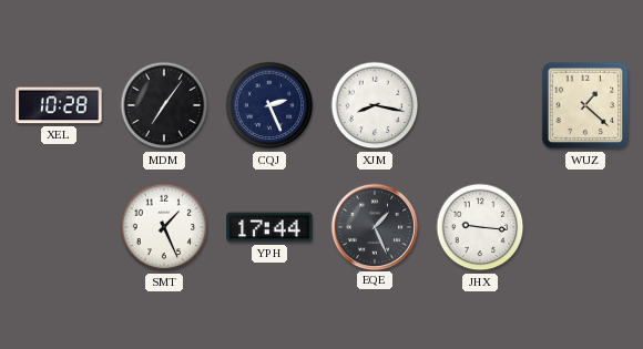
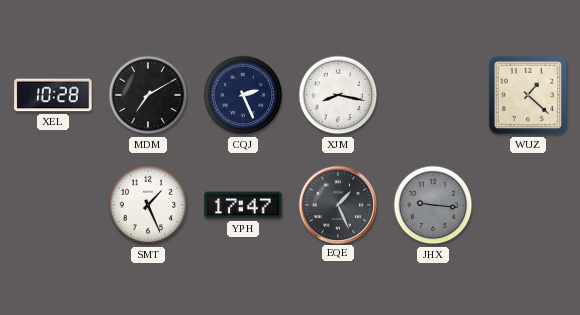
MDM: 7:06 -> 7:10
YPH: 17:44 -> 17:47
JHX dial: white -> grey
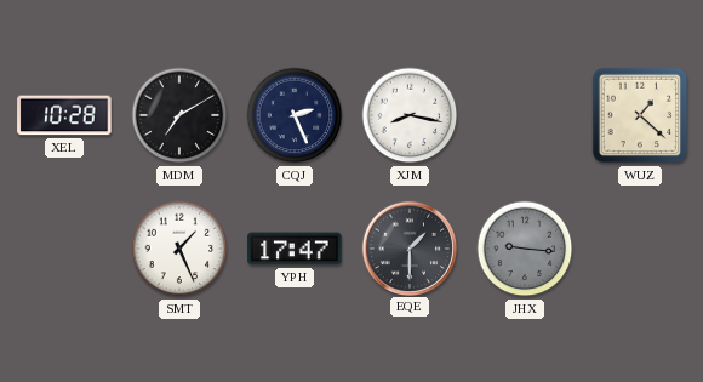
EQE: 1:26 -> 1:30
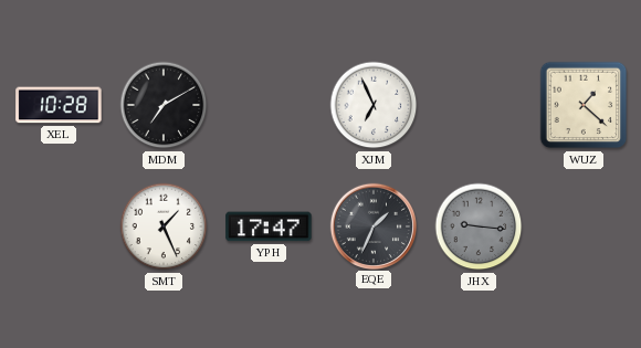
CQJ: 2:26 -> none
XJM: 8:17 -> 6:56
EQE: 1:30 -> 1:34
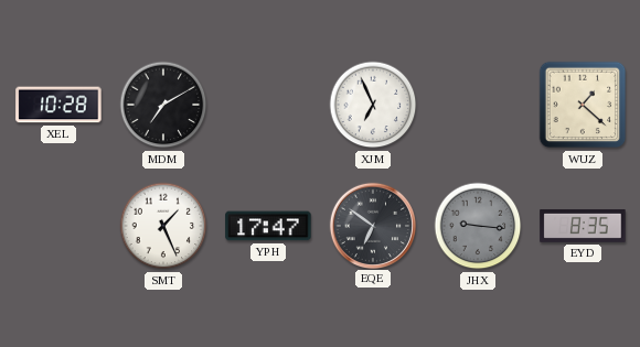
EQE: 1:34 -> 6:51
EYD: none -> 8:35
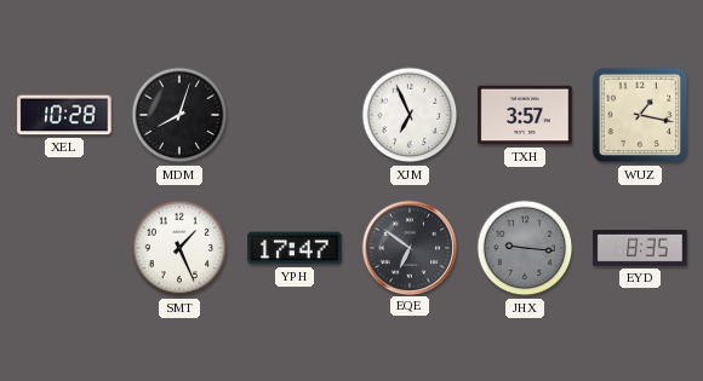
MDM: 7:10 -> 8:03
TXH: none -> 3:57
WUZ: 1:22 -> 1:17
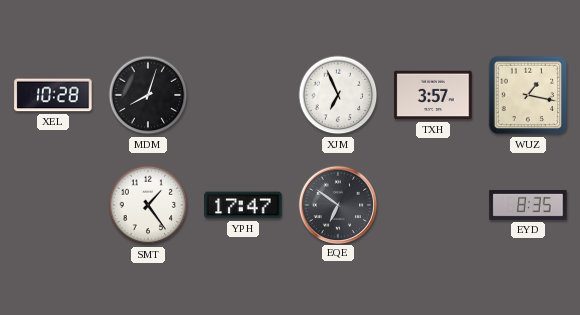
SMT: 1:26 -> 1:24
JHX: 9:16 -> none
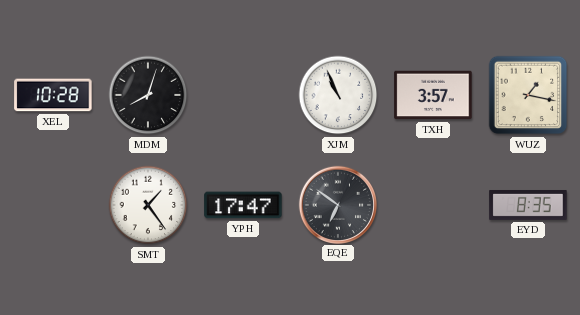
XJM: 6:56 -> 10:56
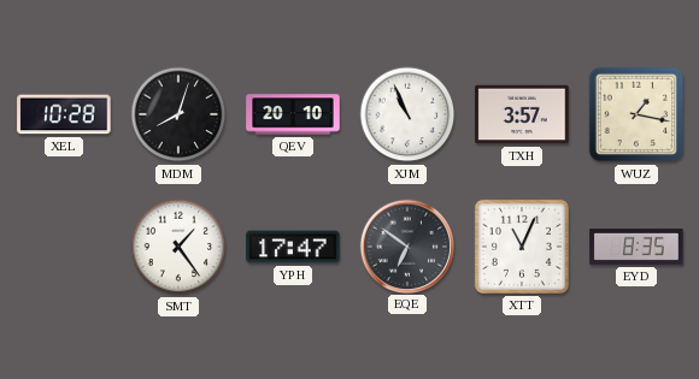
QEV: none -> 20:10
XTT: none -> 11:04
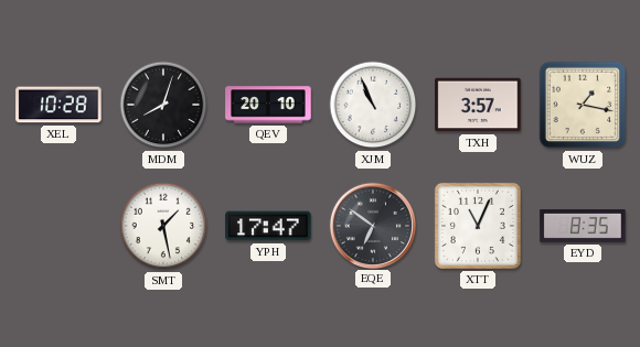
SMT: 1:24 -> 1:28
